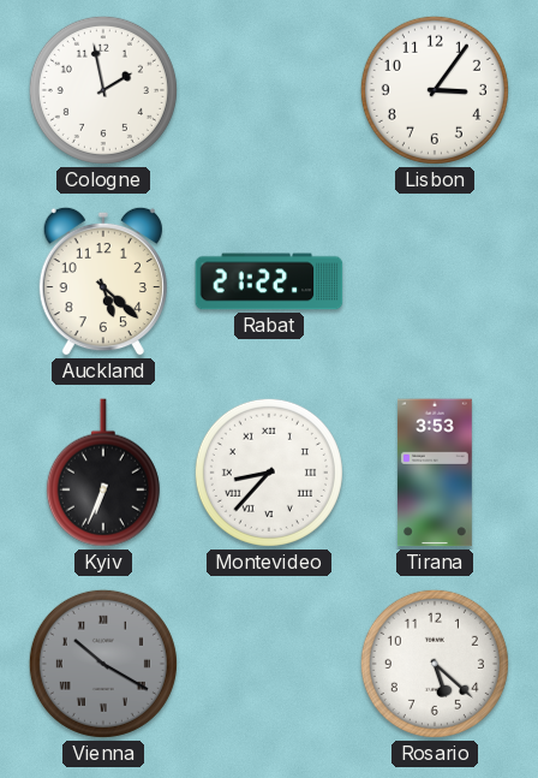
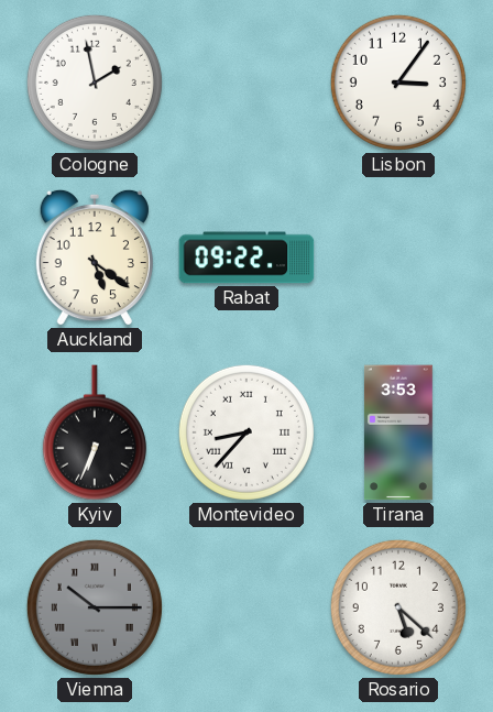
Auckland: 5:22 -> 5:21
Rabat: 21:22 -> 09:22
Vienna: 10:20 -> 10:15
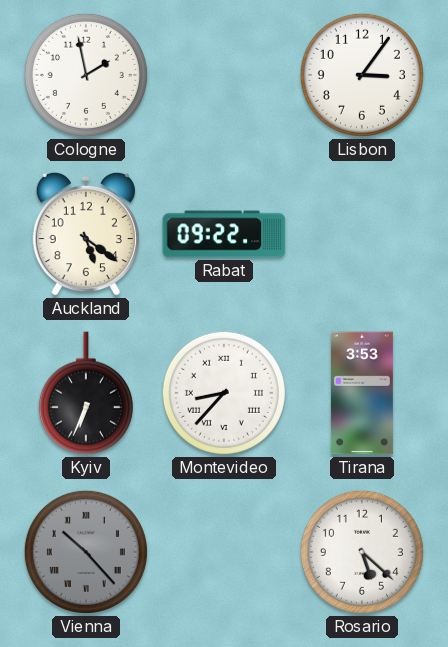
Vienna: 10:15 -> 10:23
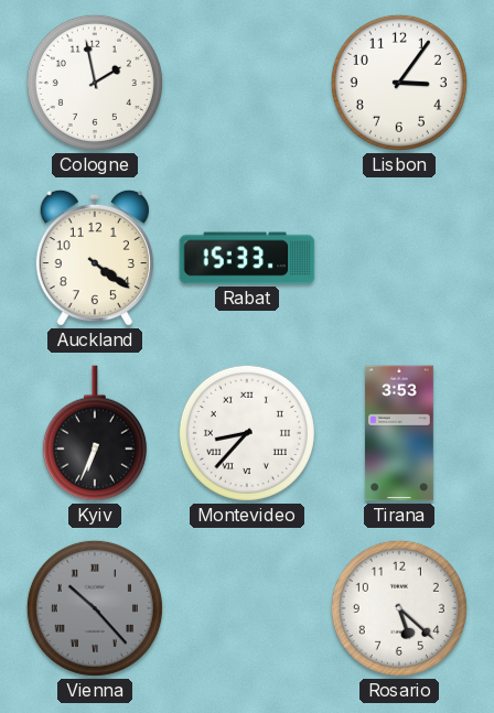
Auckland: 5:21 -> 4:21
Rabat: 09:22 -> 15:33
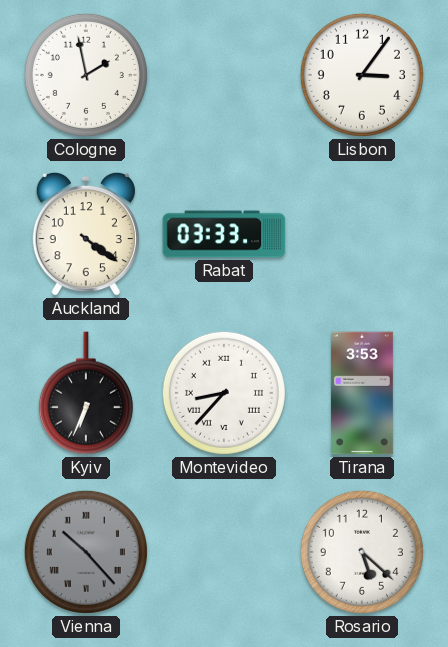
Rabat: 15:33 -> 03:33
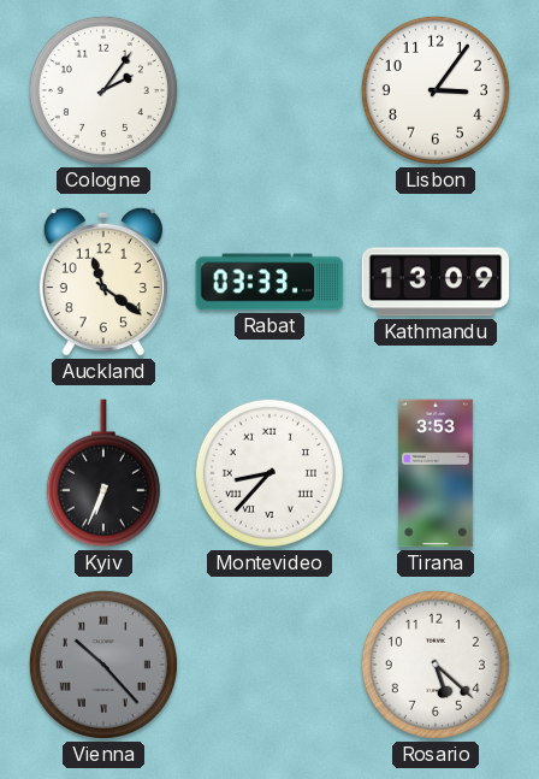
Cologne: 1:58 -> 2:06
Auckland: 4:21 -> 11:21
Kathmandu: none -> 13:09
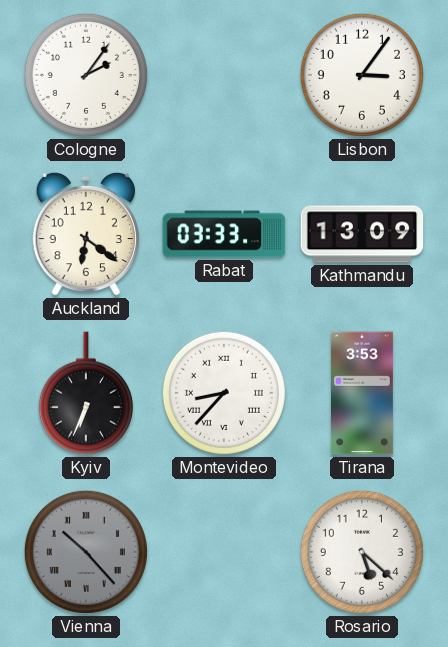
Auckland: 11:21 -> 6:21
